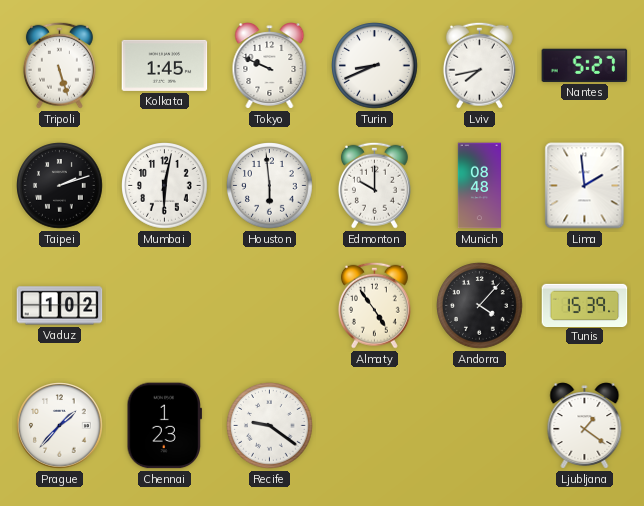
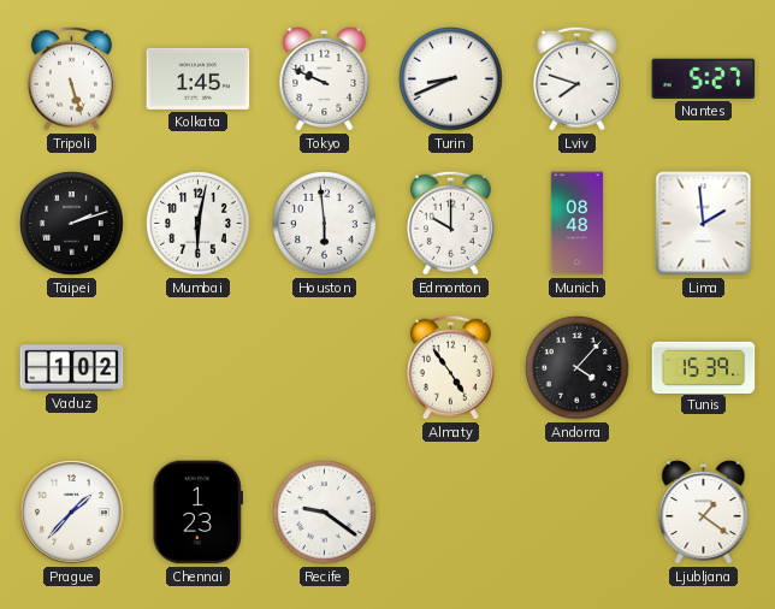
Lviv: 7:43 -> 7:48
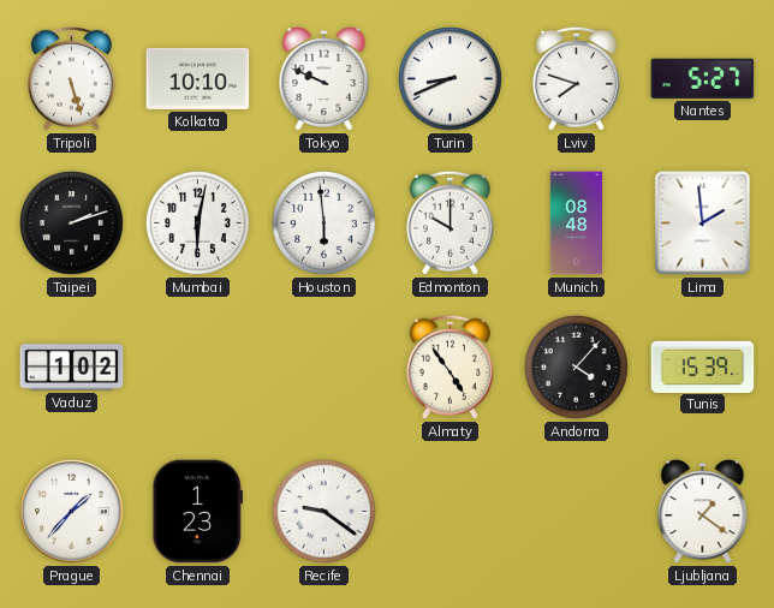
Kolkata: 1:45 -> 10:10
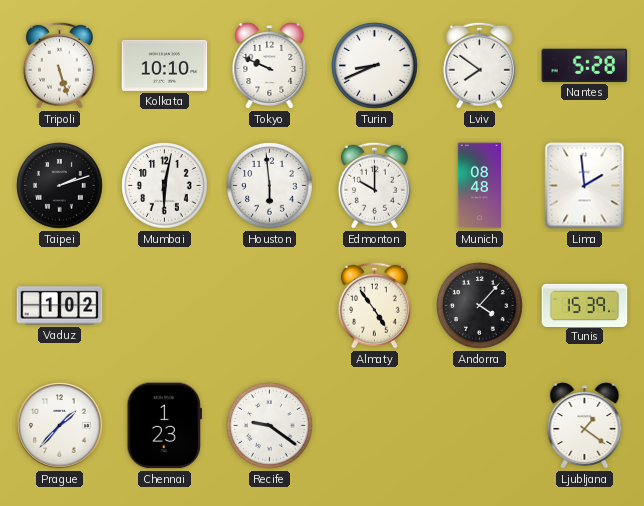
Lviv: 7:48 -> 7:51
Nantes: 5:27 -> 5:28
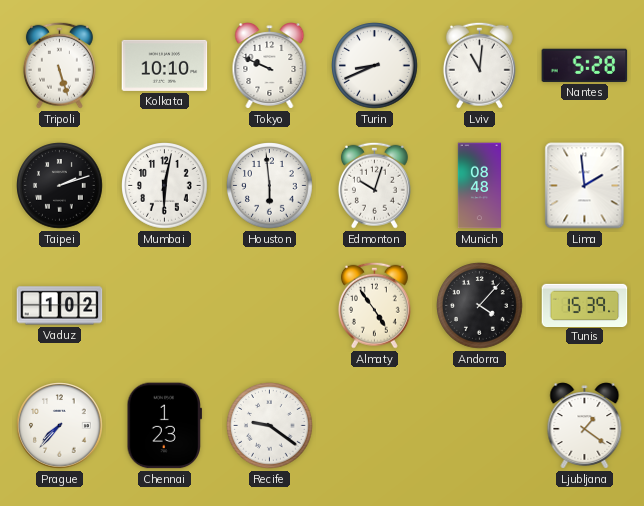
Lviv: 7:51 -> 11:01
Edmonton: 10:00 -> 10:03
Prague: 1:37 -> 7:37
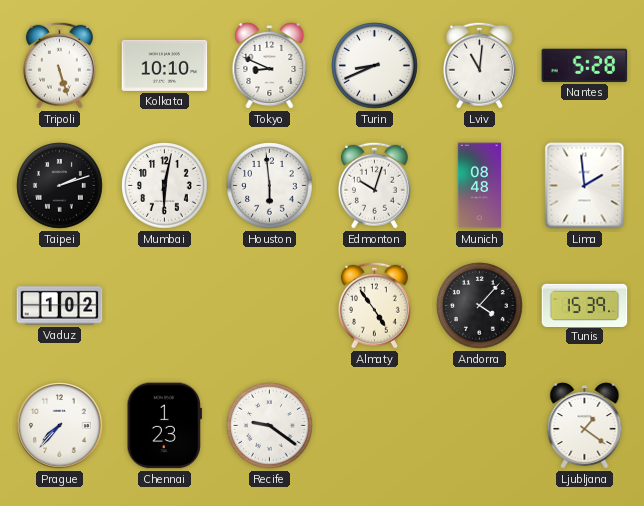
Tokyo: 9:49 -> 8:49
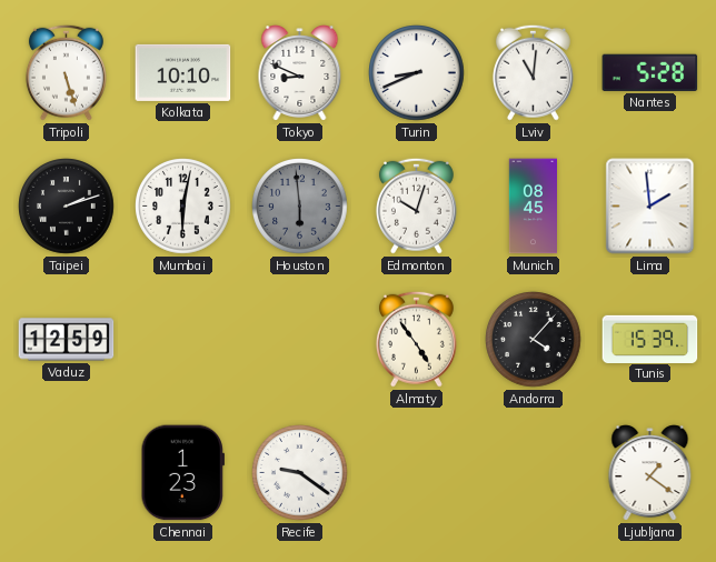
Houston dial: white -> grey
Munich: 08:48 -> 08:45
Vaduz: 1:02 -> 12:59
Prague: 7:37 -> none
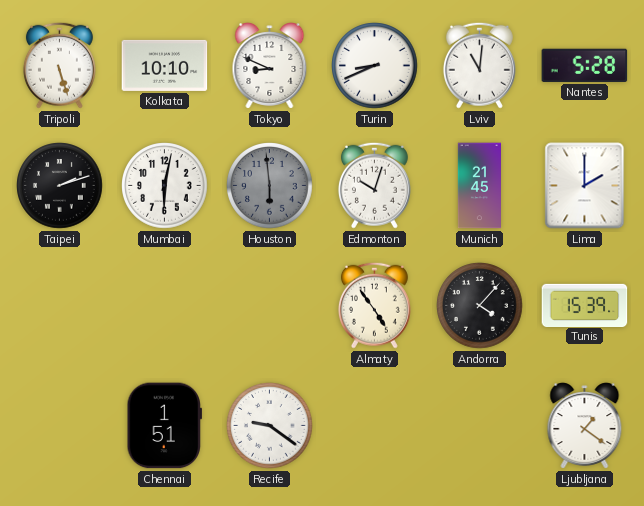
Munich: 08:45 -> 21:45
Lima: 1:59 -> 2:00
Vaduz: 12:59 -> none
Chennai: 1:23 -> 1:51
